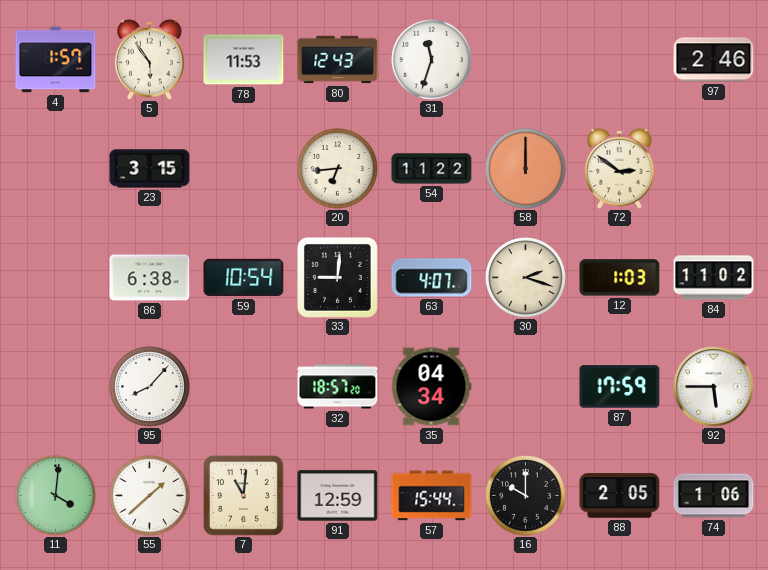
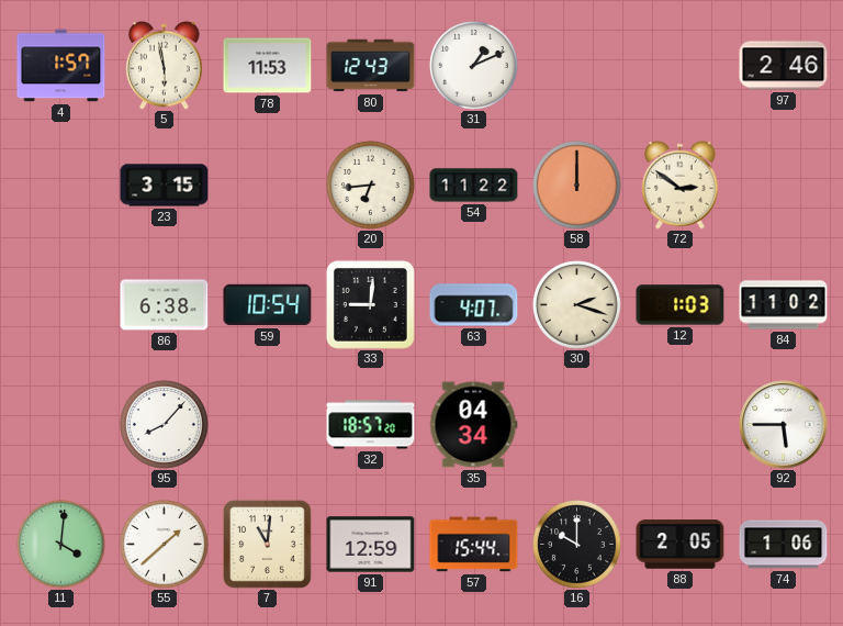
5: 5:54 -> 5:58
31: 11:33 -> 1:11
87: 17:59 -> none
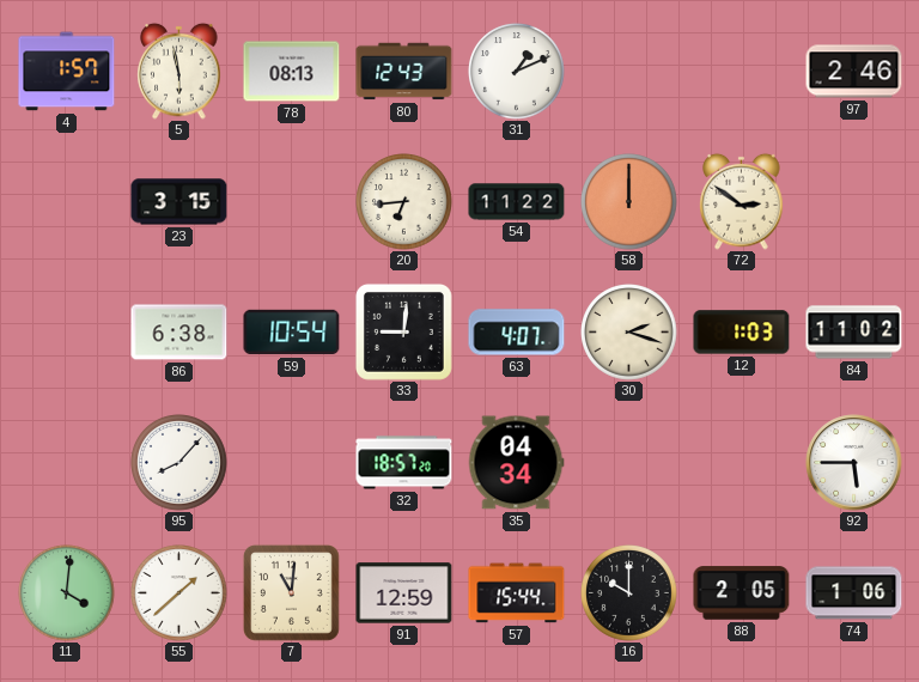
78: 11:53 -> 08:13
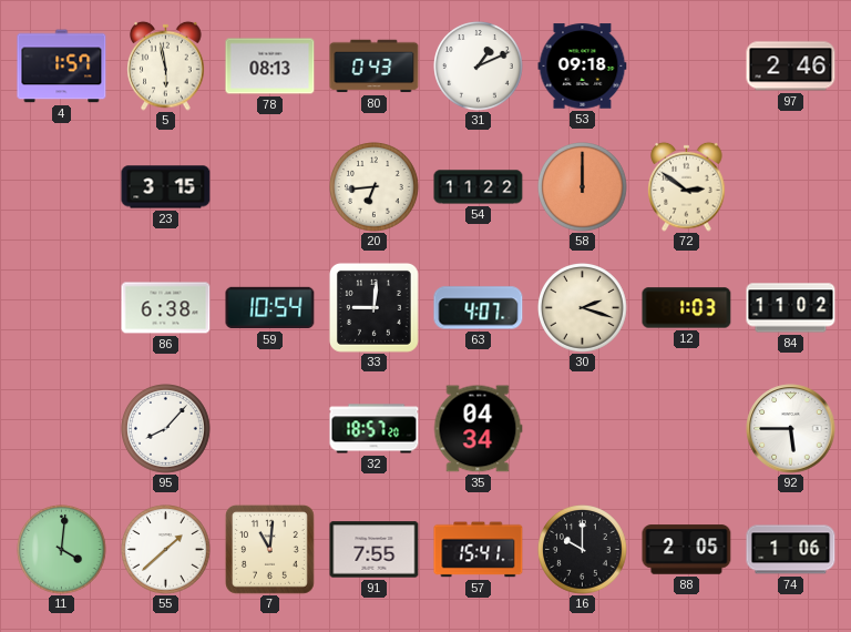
80: 12:43 -> 0:43
53: none -> 09:18
91: 12:59 -> 7:55
57: 15:44 -> 15:41
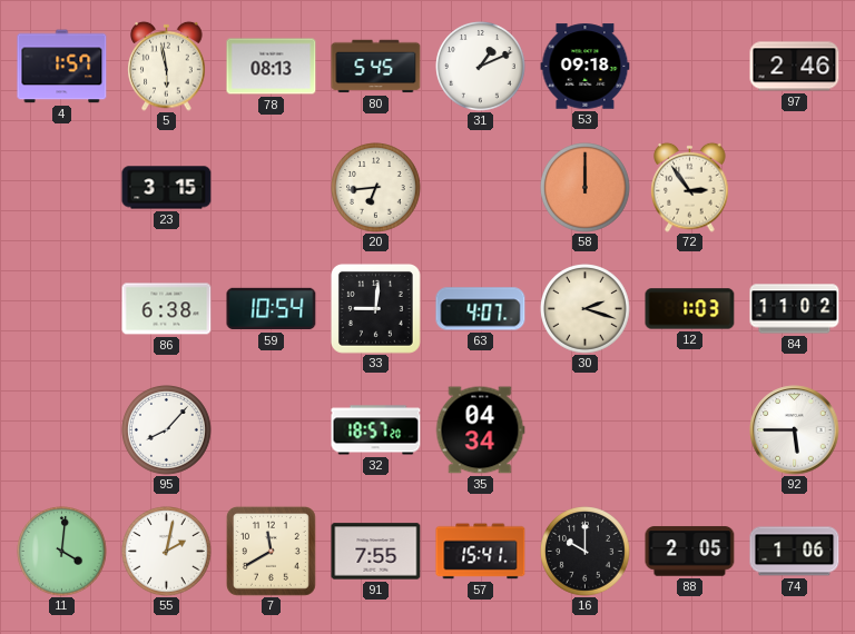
80: 0:43 -> 5:45
54: 11:22 -> none
72: 2:51 -> 2:54
55: 1:38 -> 2:02
7: 11:01 -> 11:40
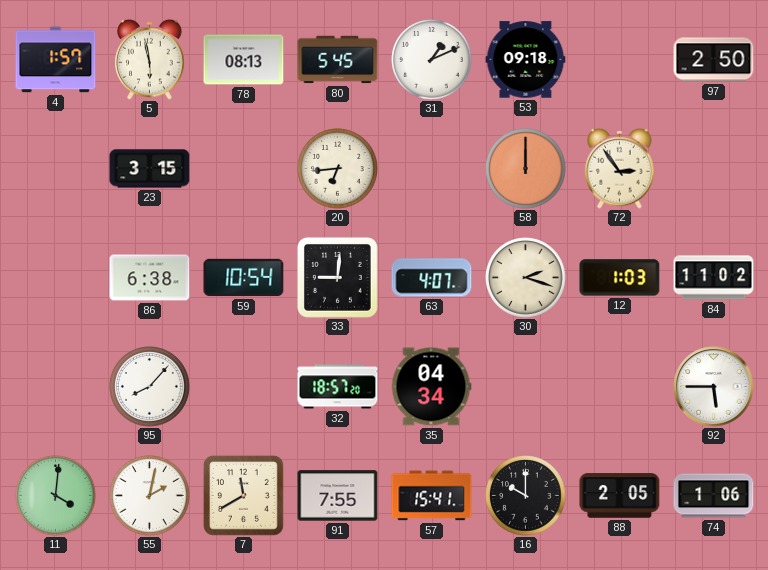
97: 2:46 -> 2:50
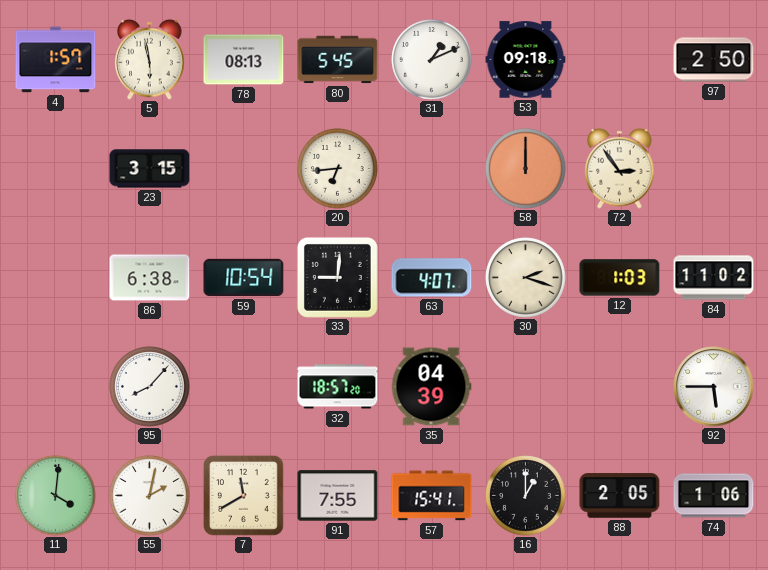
35: 04:34 -> 04:39
16: 10:00 -> 1:00
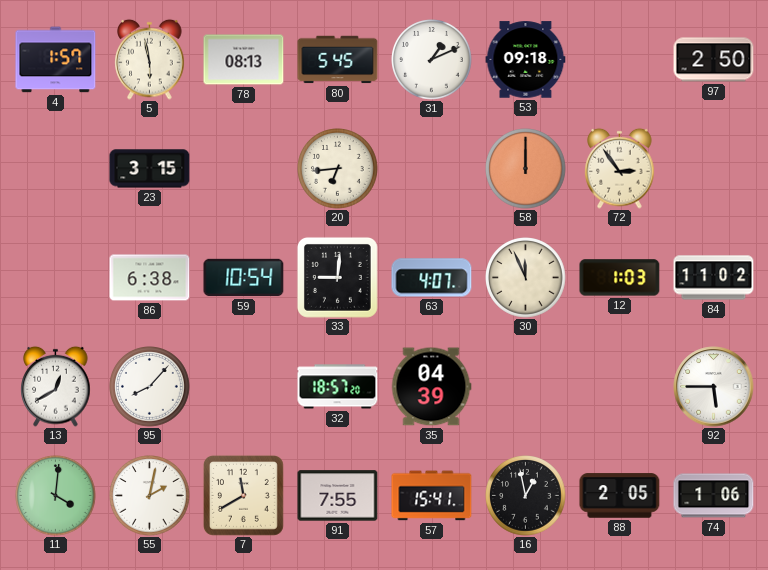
30: 2:18 -> 11:56
13: none -> 12:40
16: 1:00 -> 12:58
